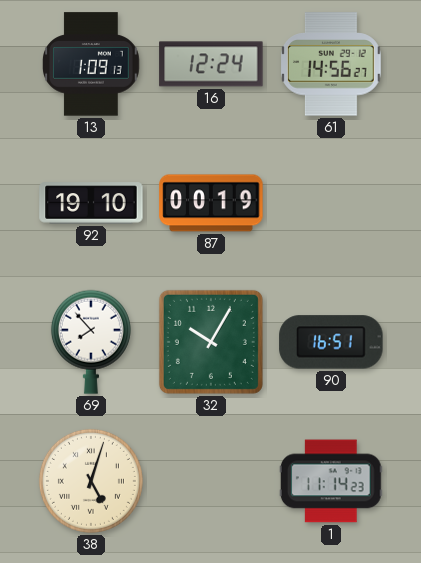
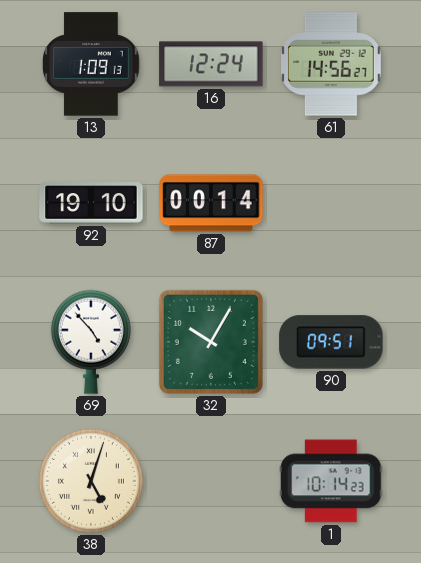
87: 00:19 -> 00:14
69: 7:53 -> 4:53
90: 16:51 -> 09:51
1: 11:14 -> 10:14
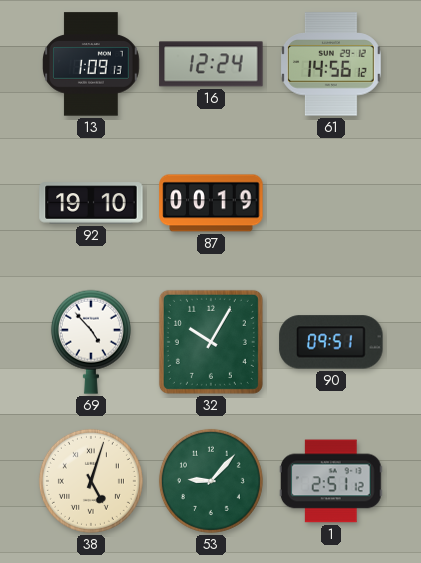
61: 14:56:27 -> 14:56:12
87: 00:14 -> 00:19
53: none -> 9:07
1: 10:14 -> 2:51
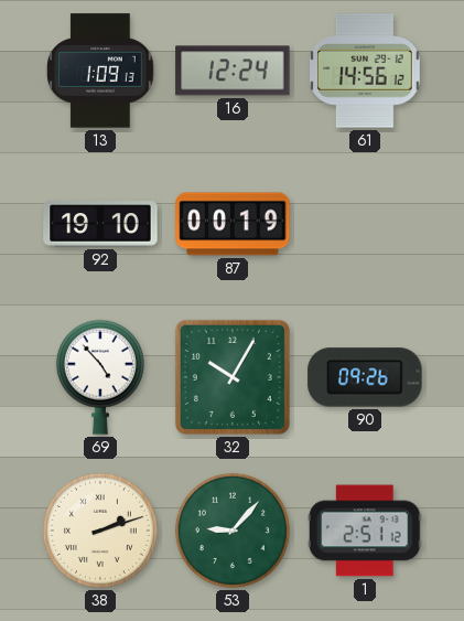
90: 09:51 -> 09:26
38: 5:03 -> 2:12
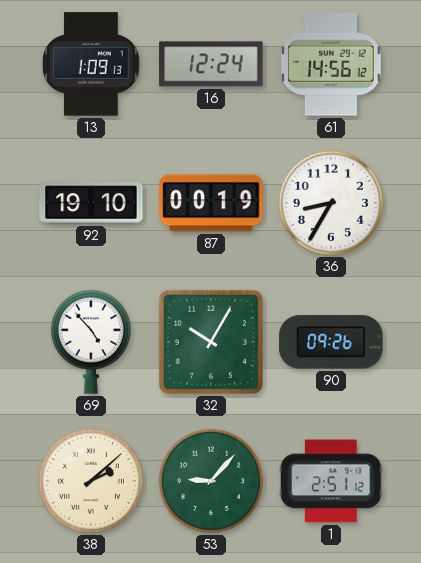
36: none -> 8:35
38: 2:12 -> 2:08
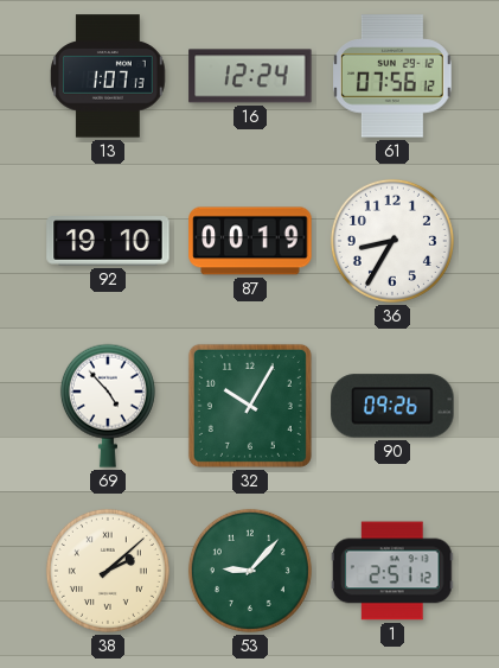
13: 1:09 -> 1:07
61: 14:56 -> 07:56
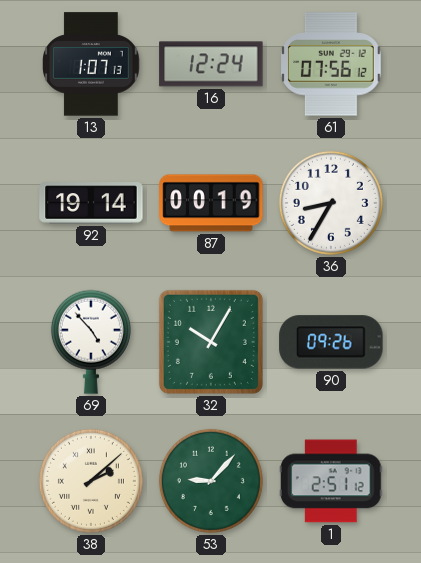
92: 19:10 -> 19:14
